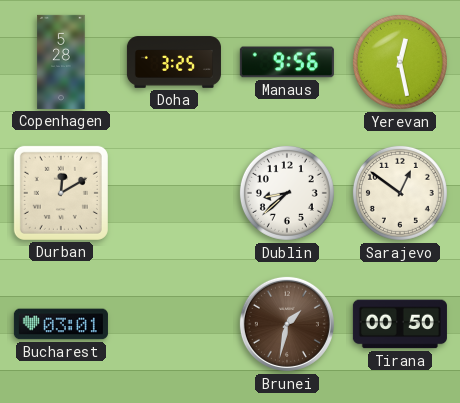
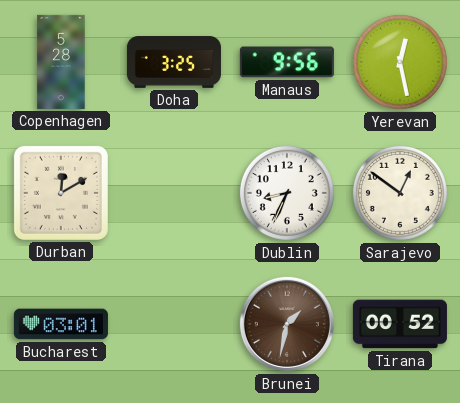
Dublin: 8:38 -> 8:34
Tirana: 00:50 -> 00:52
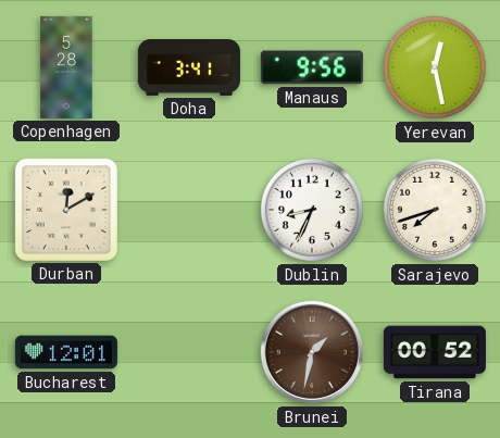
Doha: 3:25 -> 3:41
Sarajevo: 12:51 -> 7:42
Bucharest: 03:01 -> 12:01
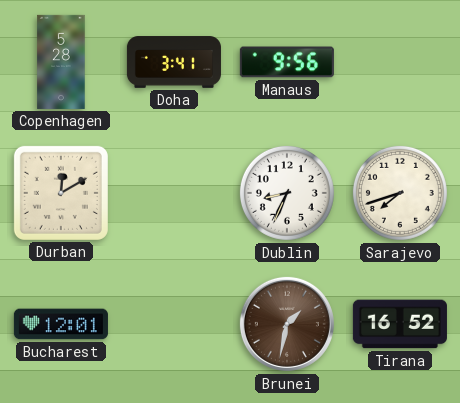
Yerevan: 12:28 -> none
Tirana: 00:52 -> 16:52
